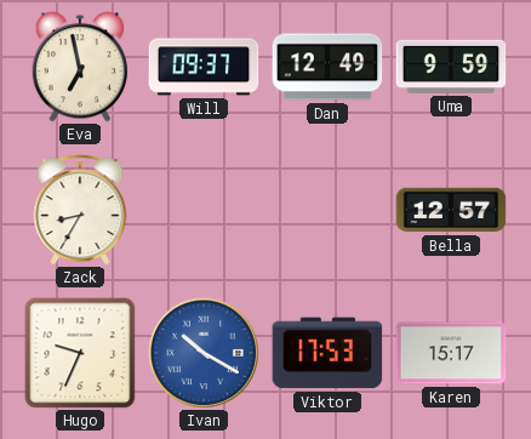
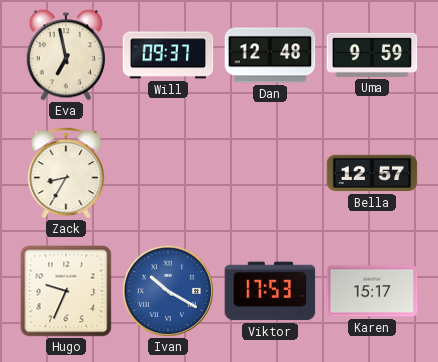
Dan: 12:49 -> 12:48
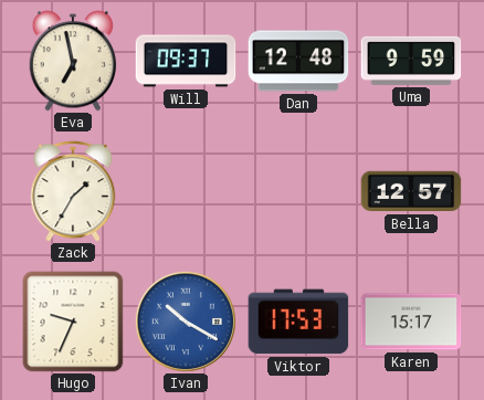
Zack: 8:35 -> 1:35
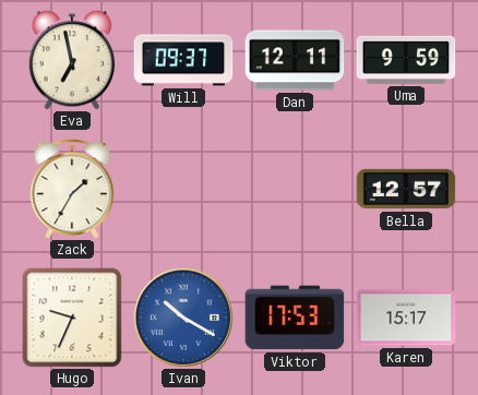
Dan: 12:48 -> 12:11
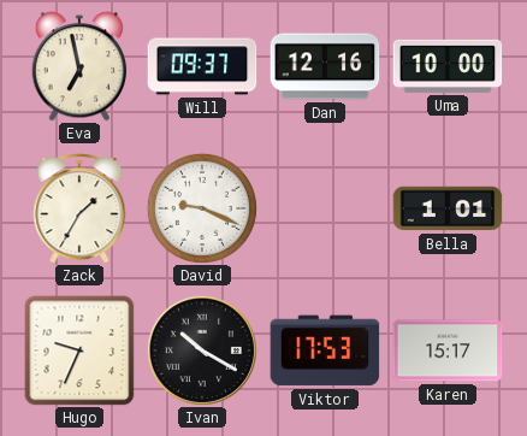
Dan: 12:11 -> 12:16
Uma: 9:59 -> 10:00
David: none -> 9:19
Bella: 12:57 -> 1:01
Ivan dial: blue -> black
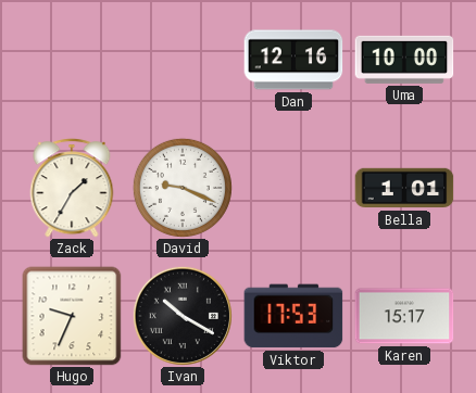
Eva: 6:58 -> none
Will: 09:37 -> none
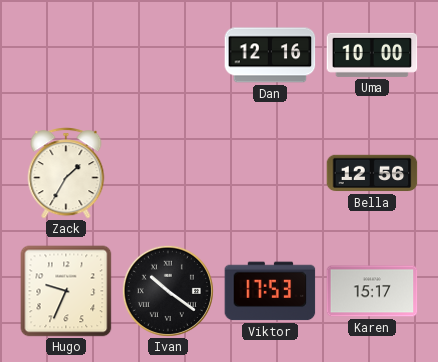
David: 9:19 -> none
Bella: 1:01 -> 12:56
Ivan: 10:20 -> 10:21
